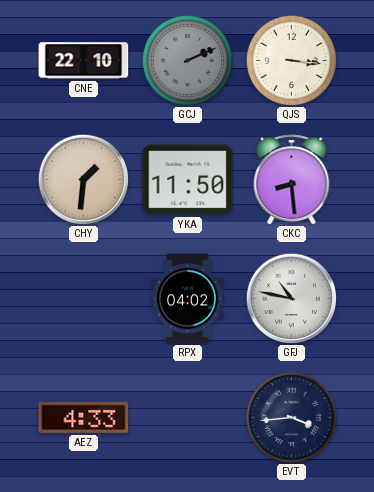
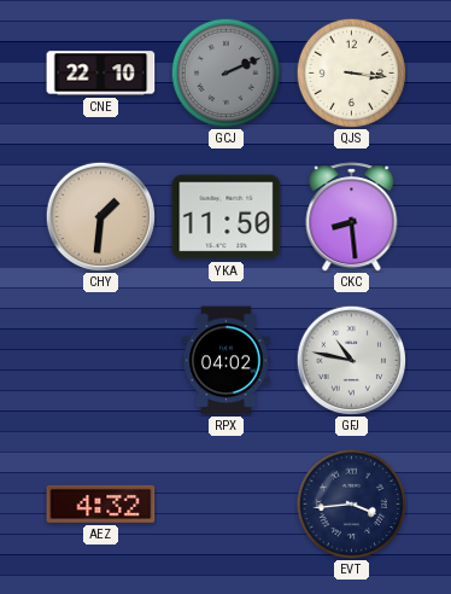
AEZ: 4:33 -> 4:32
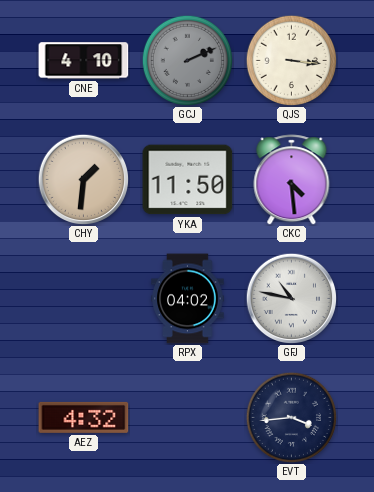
CNE: 22:10 -> 4:10
CKC: 8:29 -> 4:29
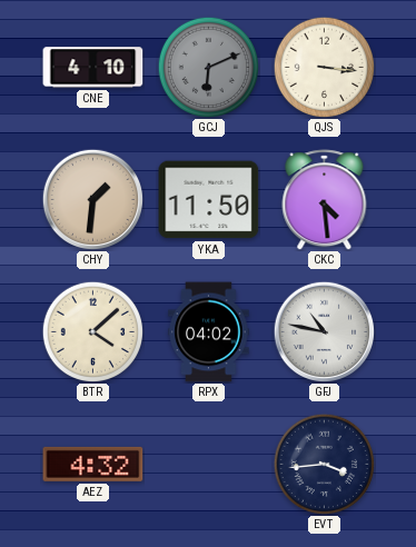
GCJ: 2:11 -> 6:11
BTR: none -> 4:08
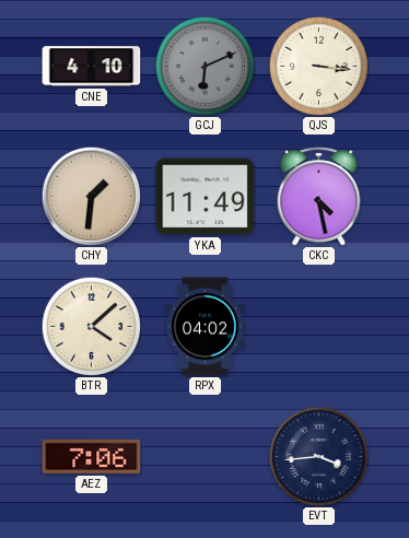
YKA: 11:50 -> 11:49
CKC: 4:29 -> 4:28
GFJ: 10:47 -> none
AEZ: 4:32 -> 7:06
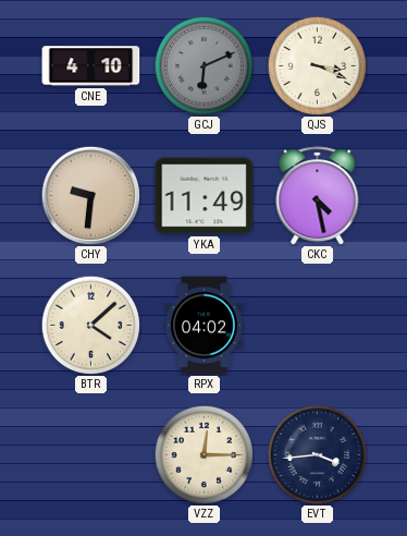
QJS: 3:16 -> 3:19
CHY: 1:31 -> 9:31
AEZ: 7:06 -> none
VZZ: none -> 12:15
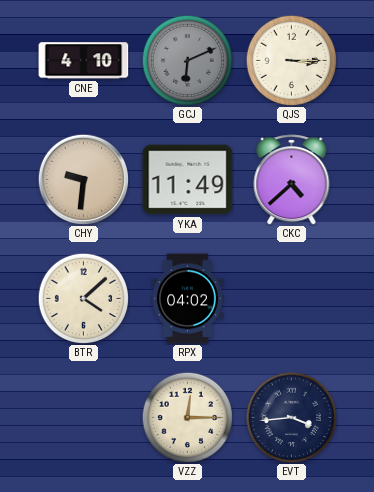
QJS: 3:19 -> 3:15
CKC: 4:28 -> 4:38
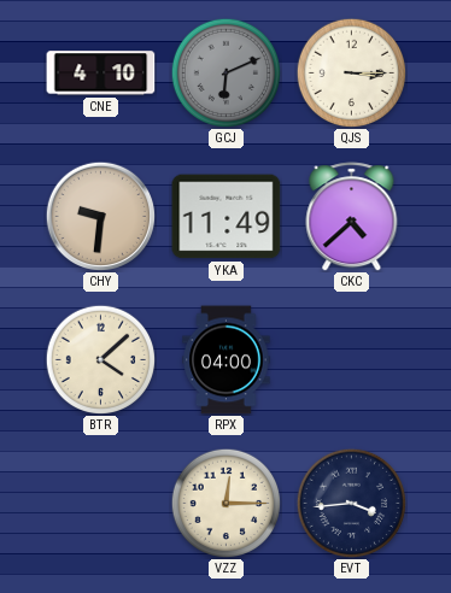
RPX: 04:02 -> 04:00
